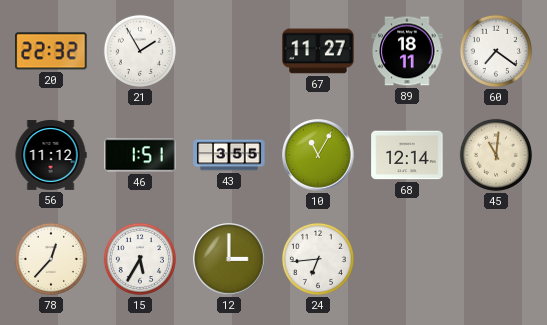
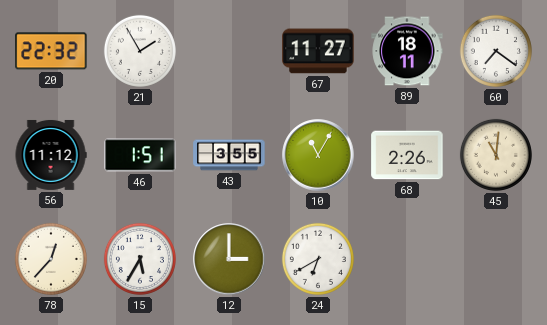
68: 12:14 -> 2:26
24: 6:44 -> 6:40
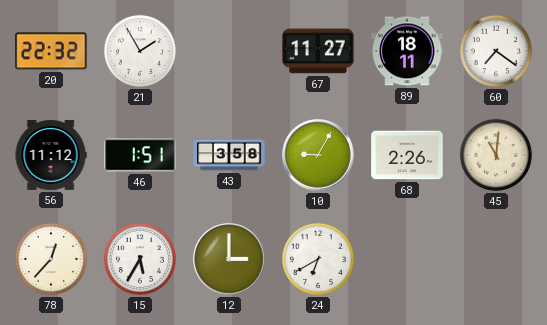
43: 3:55 -> 3:58
10: 11:05 -> 9:05
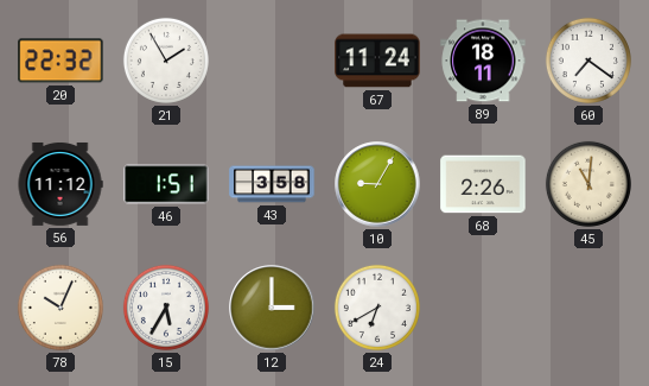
67: 11:27 -> 11:24
78: 12:37 -> 10:04
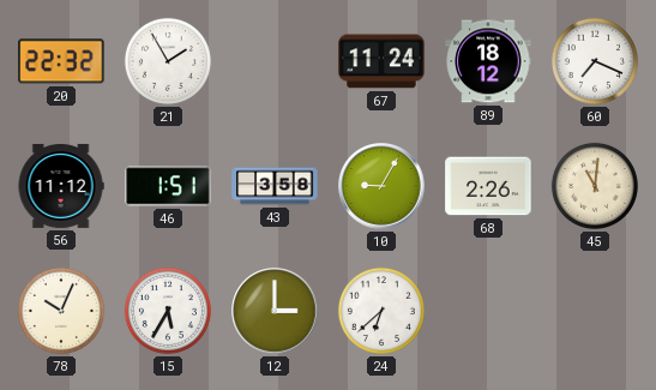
89: 18:11 -> 18:12
60: 7:21 -> 7:19
24: 6:40 -> 6:38
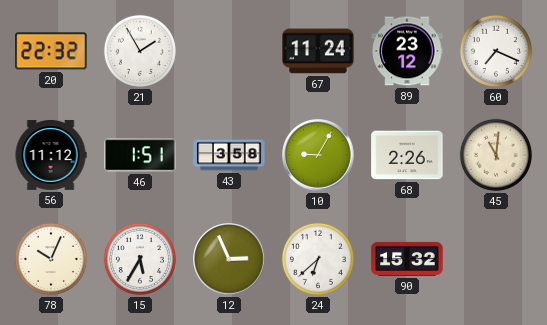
89: 18:12 -> 23:12
12: 3:00 -> 2:56
90: none -> 15:32
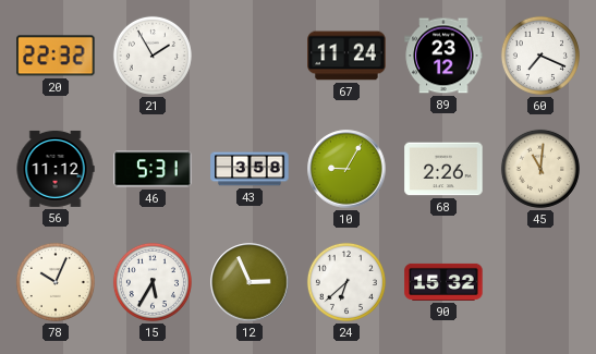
46: 1:51 -> 5:31
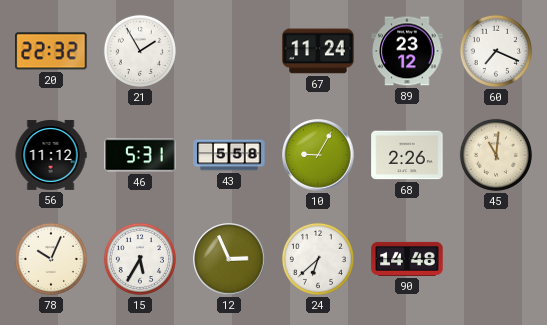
43: 3:58 -> 5:58
90: 15:32 -> 14:48
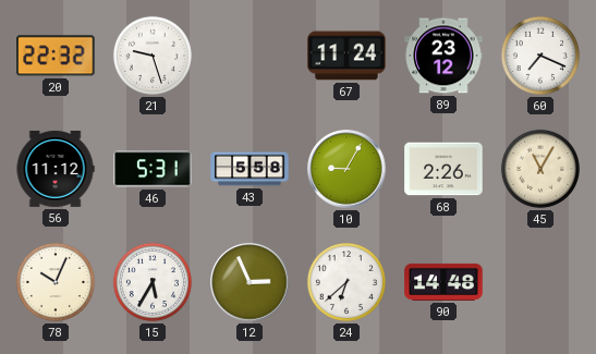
21: 1:55 -> 9:27
45: 11:01 -> 11:05
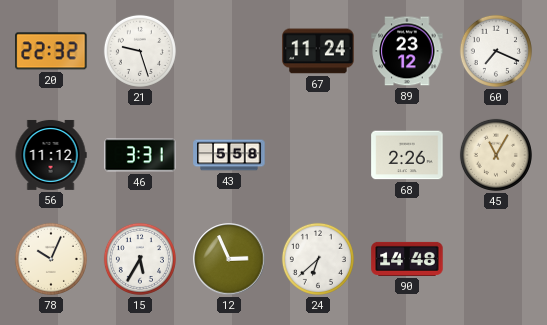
46: 5:31 -> 3:31
10: 9:05 -> none
